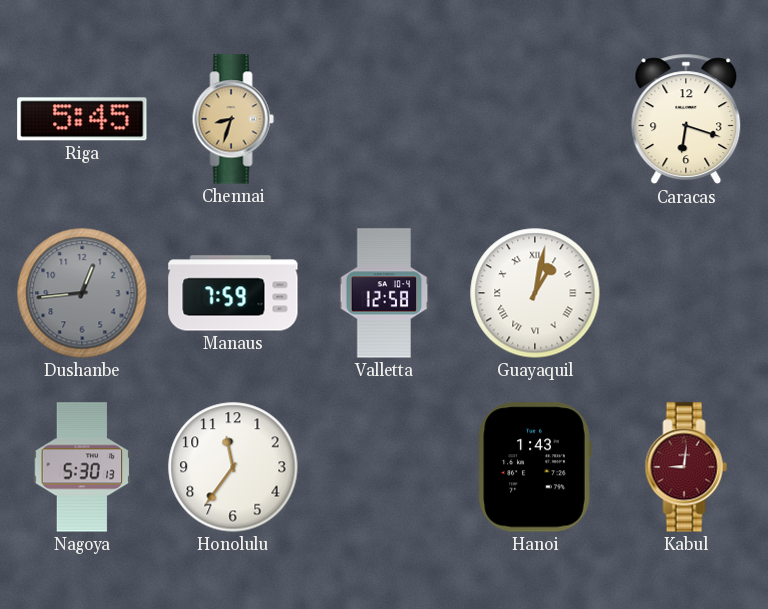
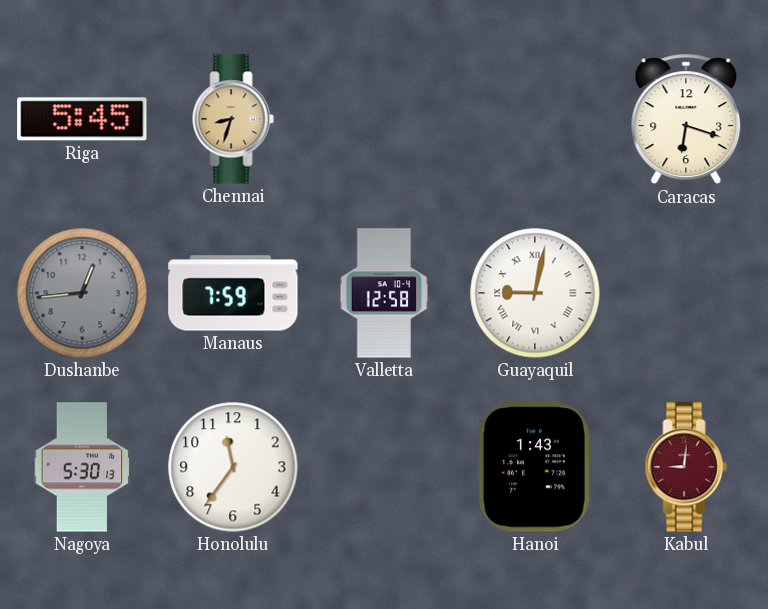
Guayaquil: 1:02 -> 9:02
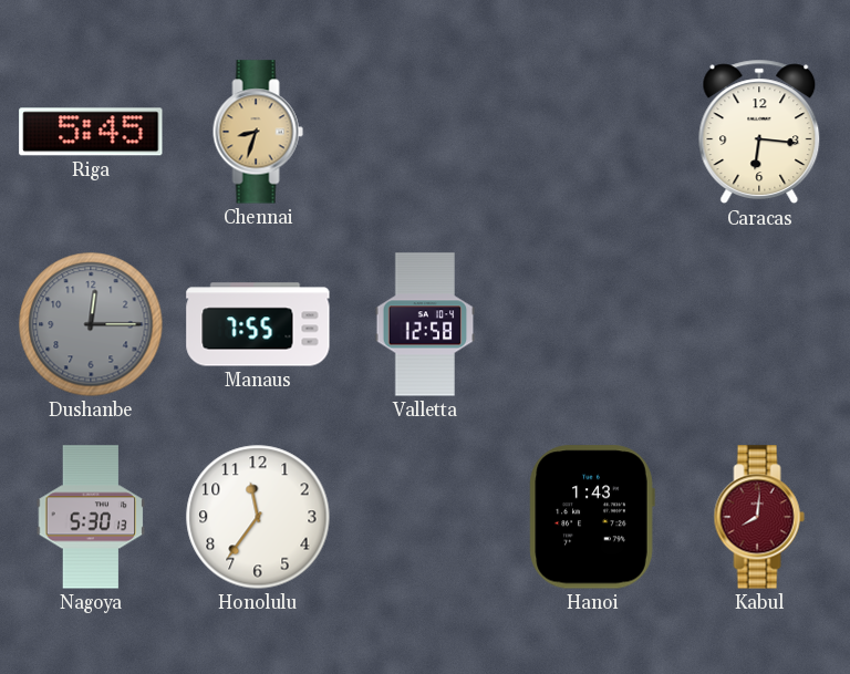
Caracas: 6:18 -> 6:16
Dushanbe: 12:44 -> 12:15
Manaus: 7:59 -> 7:55
Guayaquil: 9:02 -> none
Kabul: 9:01 -> 8:01
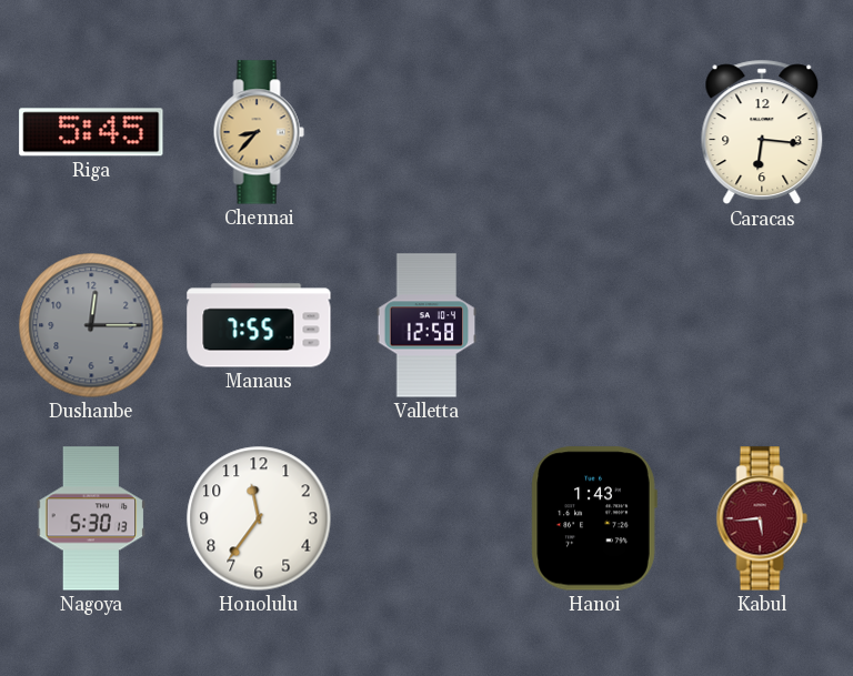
Chennai: 8:33 -> 8:37
Kabul: 8:01 -> 5:44
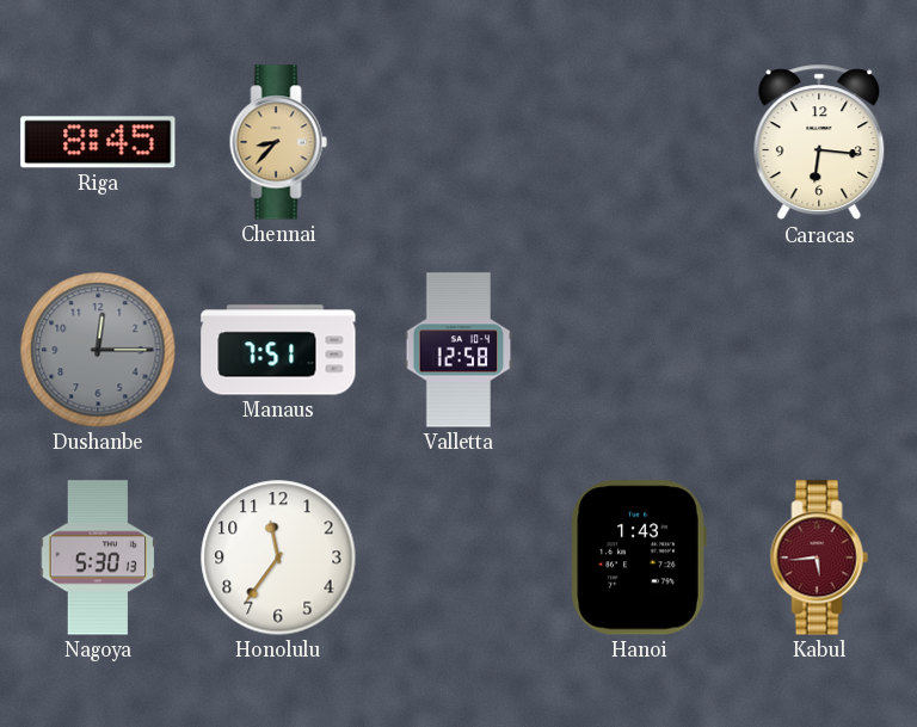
Riga: 5:45 -> 8:45
Manaus: 7:55 -> 7:51
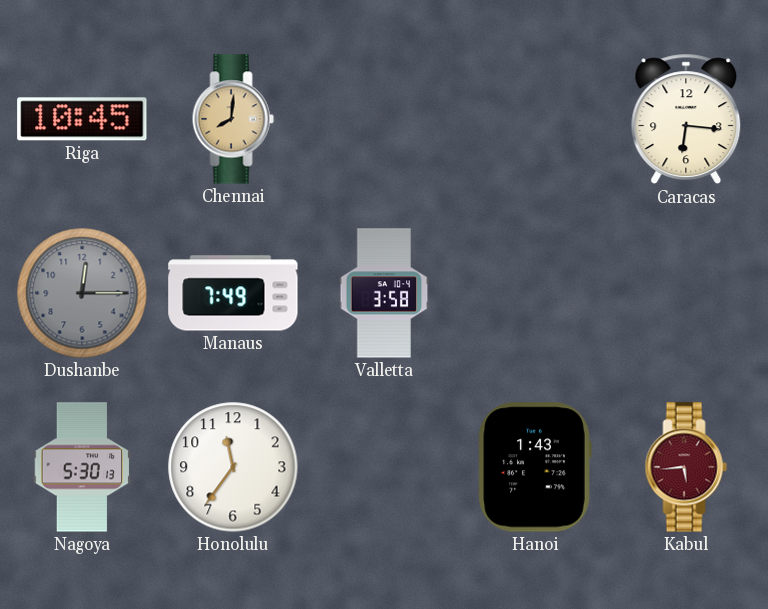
Riga: 8:45 -> 10:45
Chennai: 8:37 -> 8:01
Manaus: 7:51 -> 7:49
Valletta: 12:58 -> 3:58
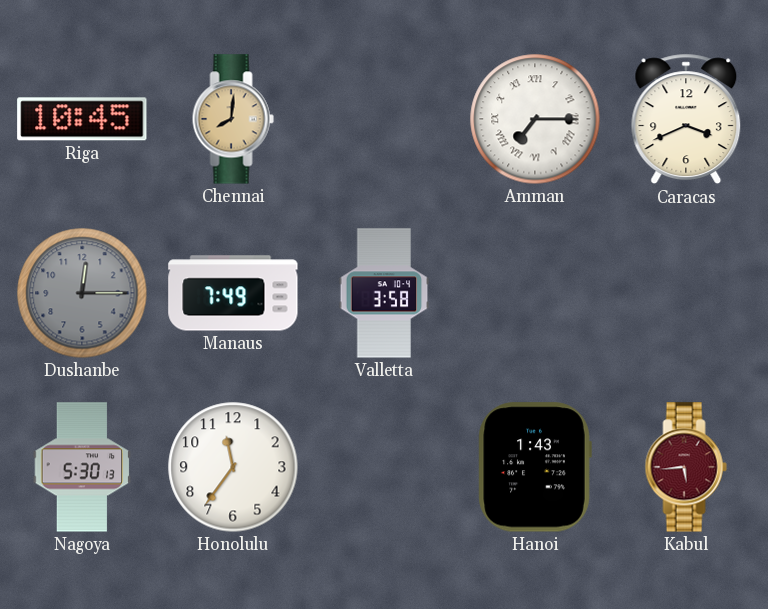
Amman: none -> 7:15
Caracas: 6:16 -> 3:41
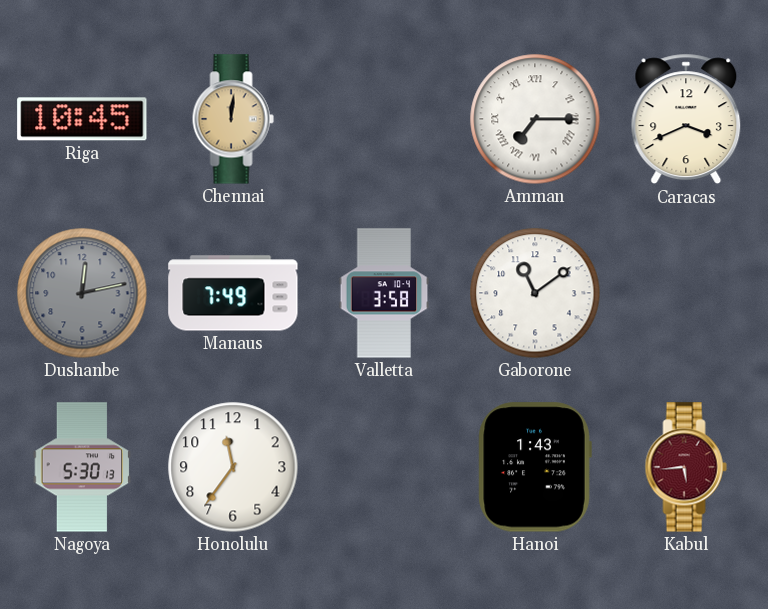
Chennai: 8:01 -> 12:01
Dushanbe: 12:15 -> 12:13
Gaborone: none -> 11:09
